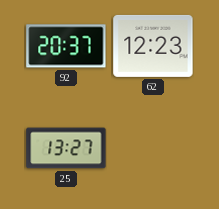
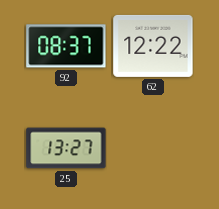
92: 20:37 -> 08:37
62: 12:23 -> 12:22
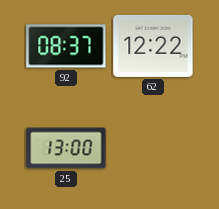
25: 13:27 -> 13:00
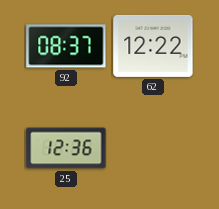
25: 13:00 -> 12:36
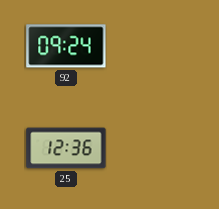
92: 08:37 -> 09:24
62: 12:22 -> none
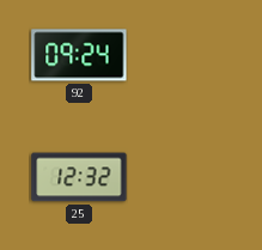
25: 12:36 -> 12:32
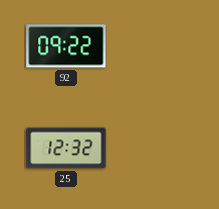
92: 09:24 -> 09:22
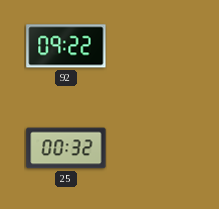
25: 12:32 -> 00:32
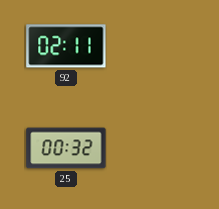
92: 09:22 -> 02:11
